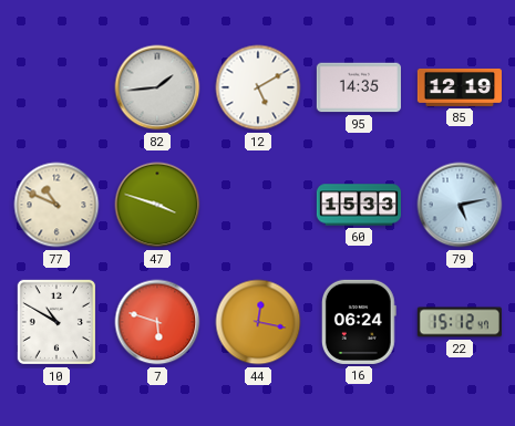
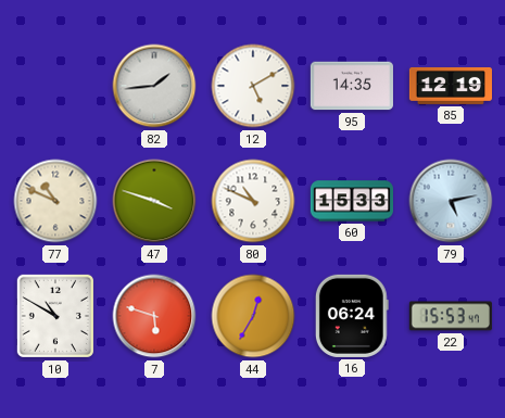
80: none -> 10:49
44: 12:17 -> 12:35
22: 15:12 -> 15:53
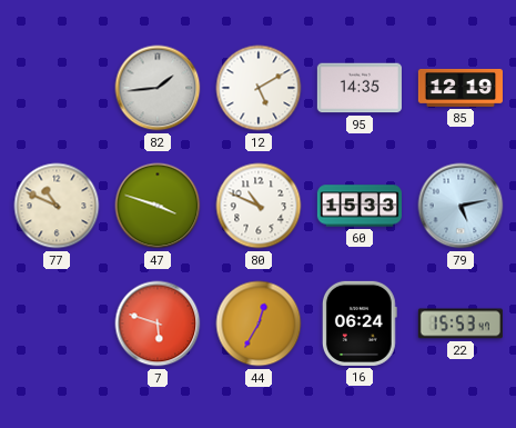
10: 10:50 -> none
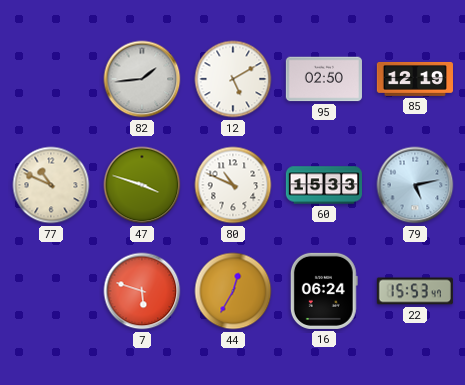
95: 14:35 -> 02:50
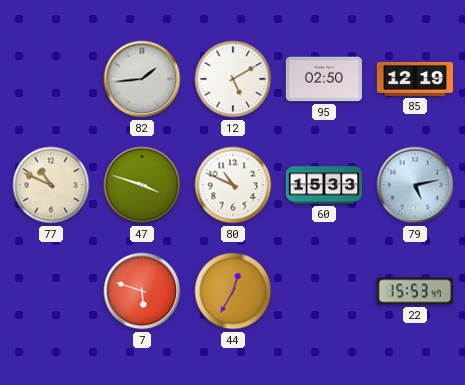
16: 06:24 -> none
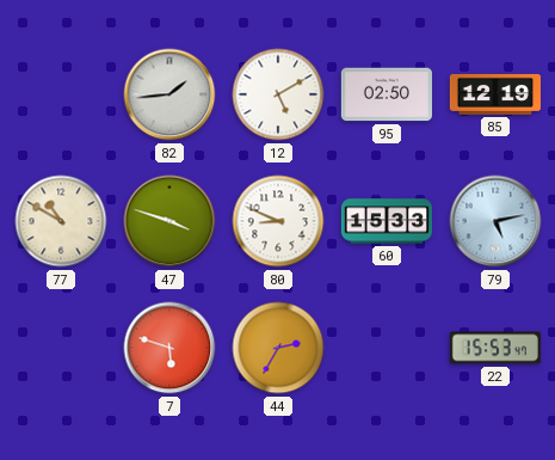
77: 10:49 -> 10:50
80: 10:49 -> 8:49
44: 12:35 -> 2:35
